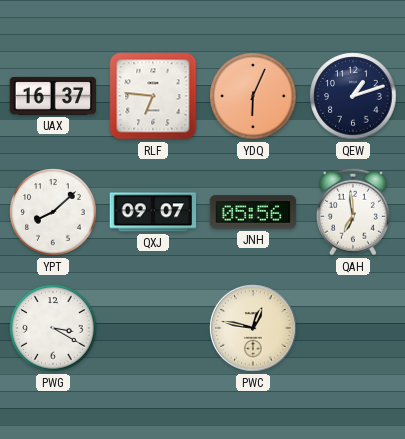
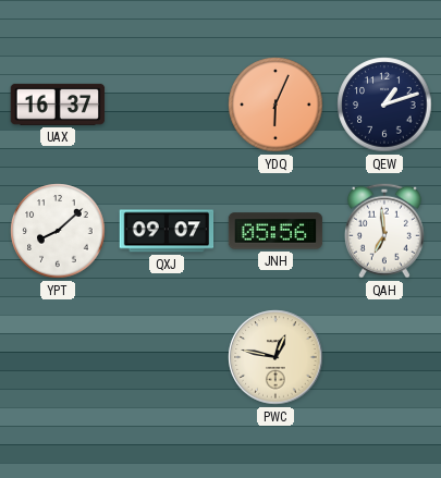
RLF: 6:46 -> none
PWG: 3:20 -> none
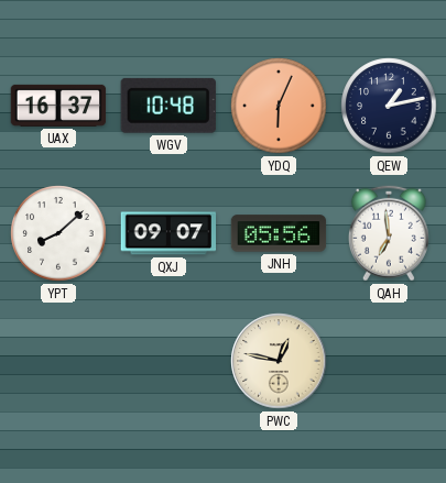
WGV: none -> 10:48
QEW: 1:12 -> 1:13
